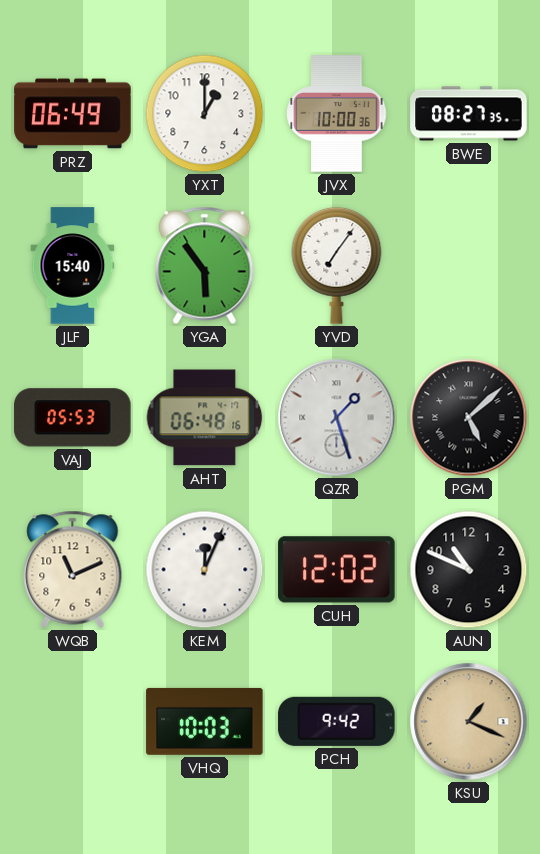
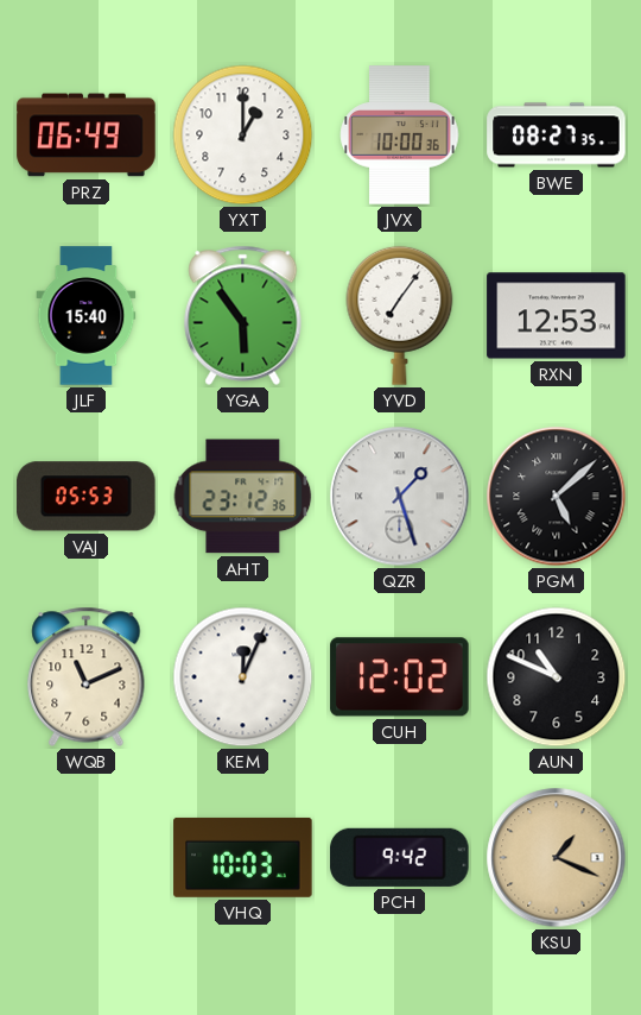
RXN: none -> 12:53
AHT: 06:48 -> 23:12
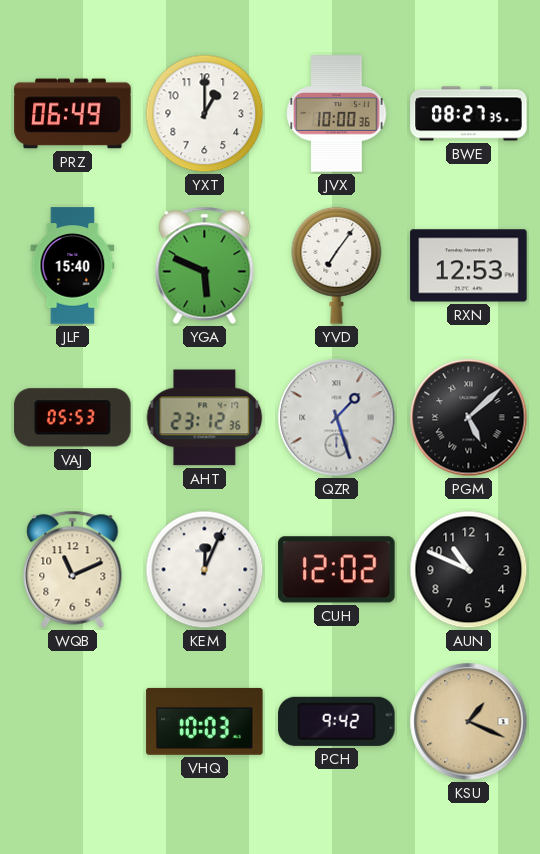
YGA: 5:54 -> 5:49
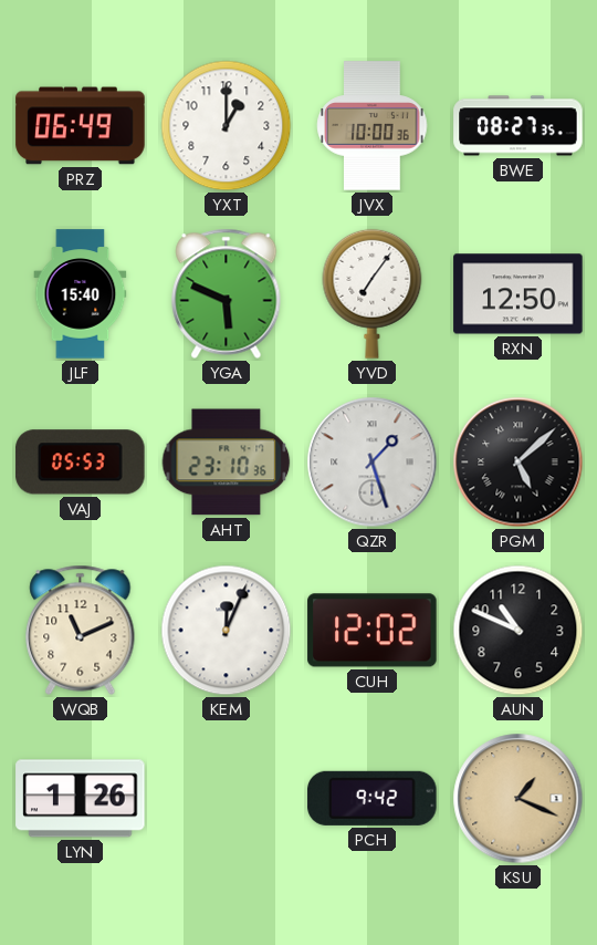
RXN: 12:53 -> 12:50
AHT: 23:12 -> 23:10
LYN: none -> 1:26
VHQ: 10:03 -> none
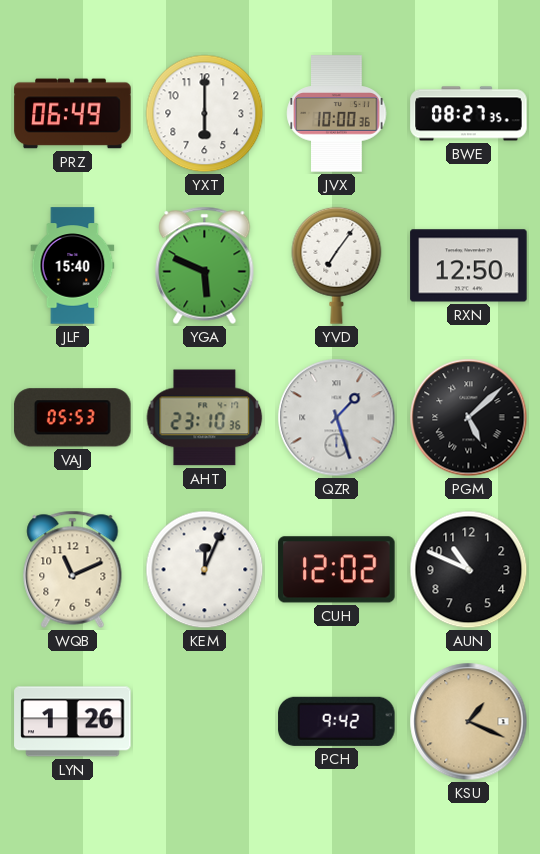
YXT: 1:00 -> 6:00
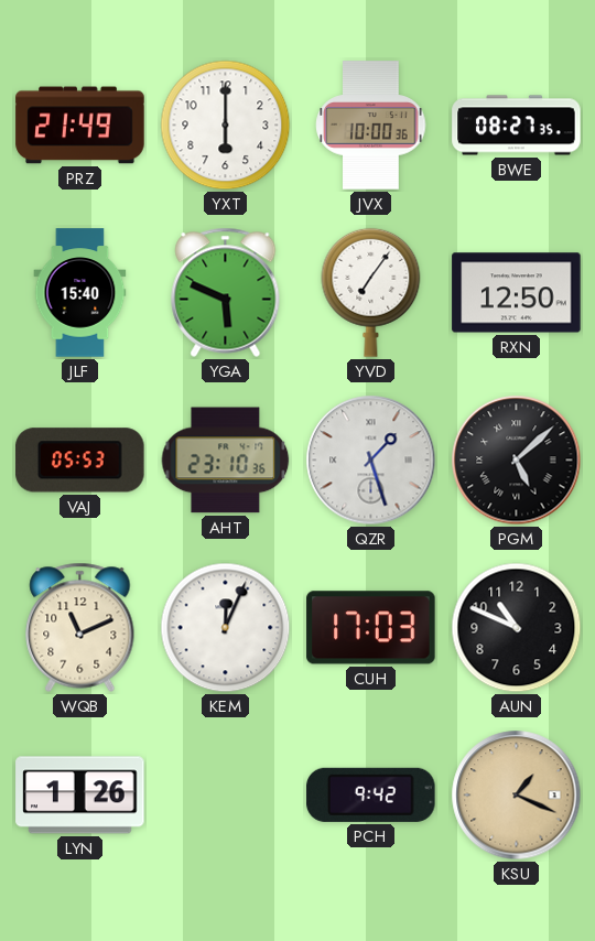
PRZ: 06:49 -> 21:49
CUH: 12:02 -> 17:03
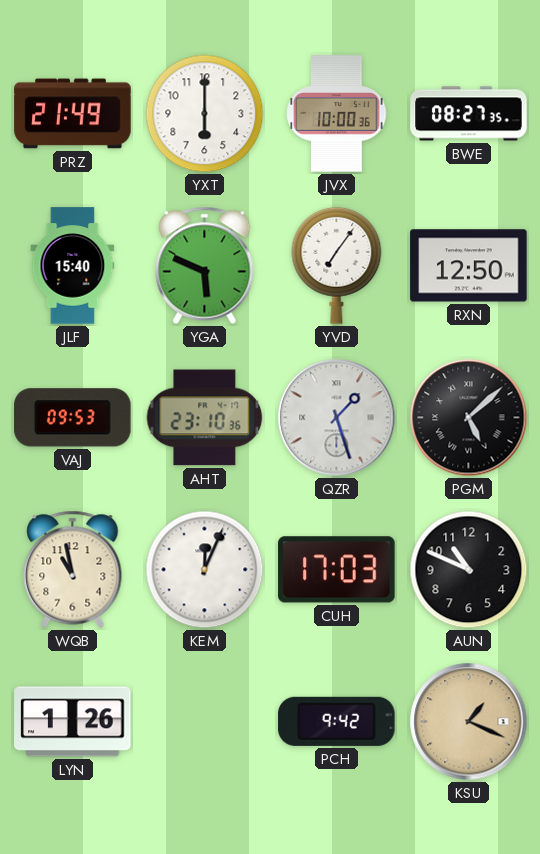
VAJ: 05:53 -> 09:53
WQB: 11:11 -> 10:58
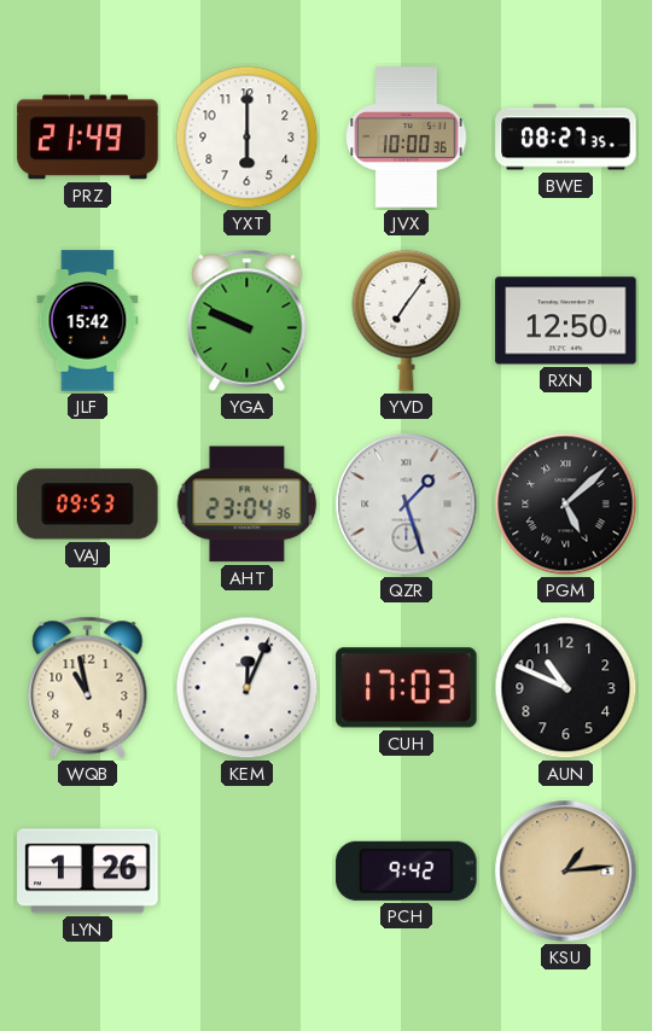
JLF: 15:40 -> 15:42
YGA: 5:49 -> 9:49
AHT: 23:10 -> 23:04
KSU: 1:19 -> 1:14
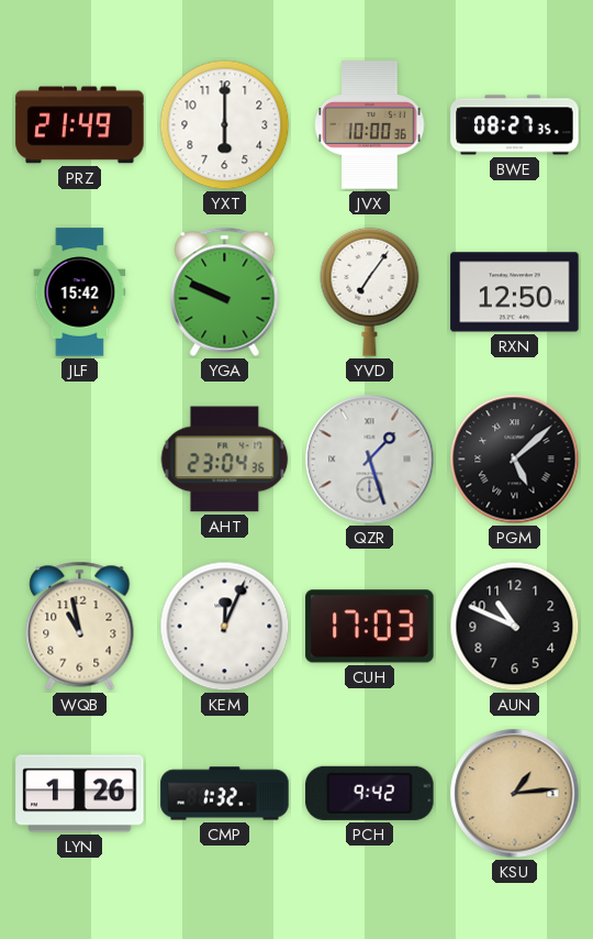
VAJ: 09:53 -> none
CMP: none -> 1:32
